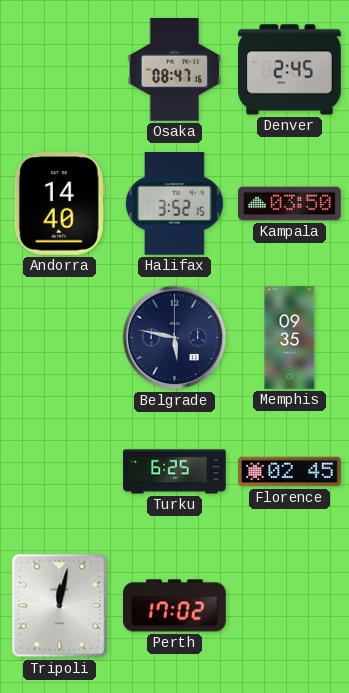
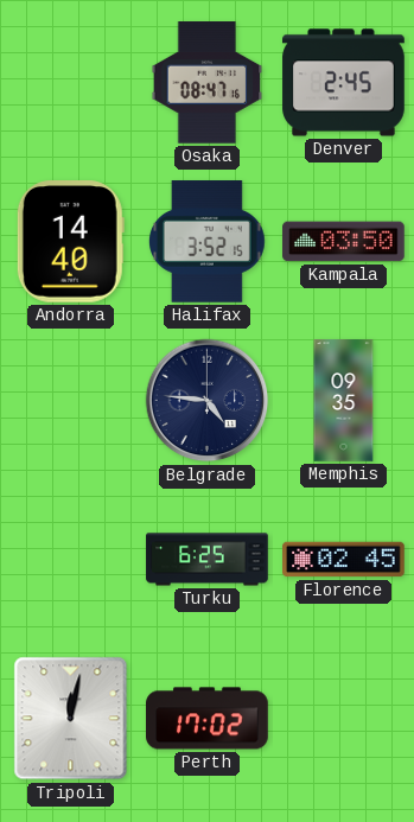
Belgrade: 5:47 -> 4:46
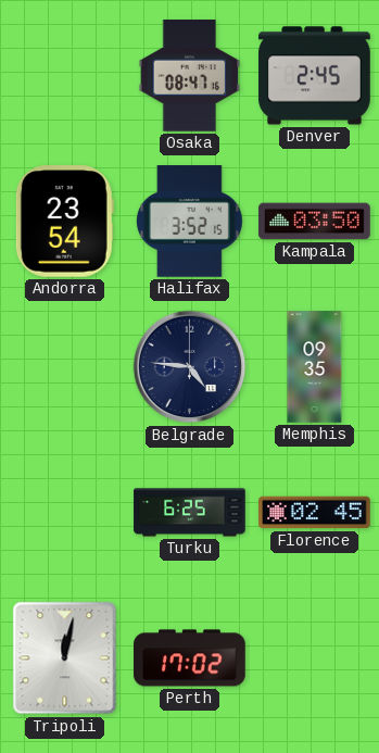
Andorra: 14:40 -> 23:54
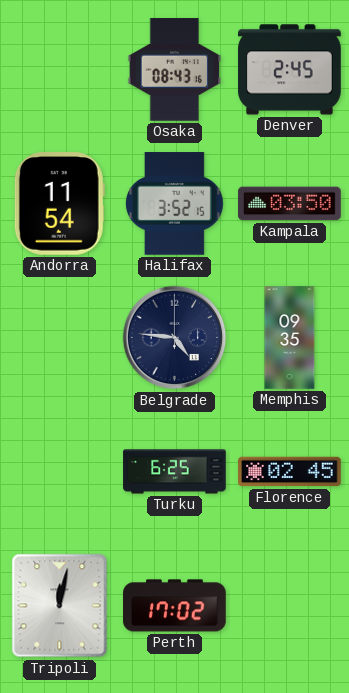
Osaka: 08:47 -> 08:43
Andorra: 23:54 -> 11:54
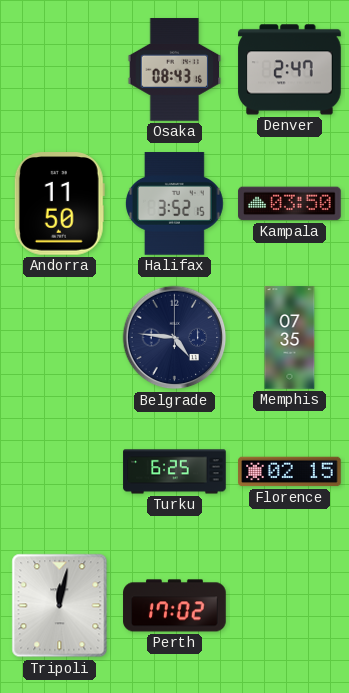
Denver: 2:45 -> 2:47
Andorra: 11:54 -> 11:50
Memphis: 09:35 -> 07:35
Florence: 02:45 -> 02:15
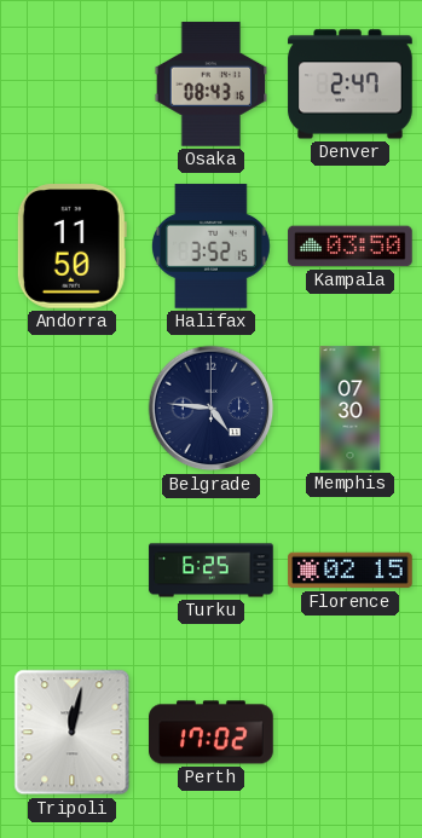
Memphis: 07:35 -> 07:30
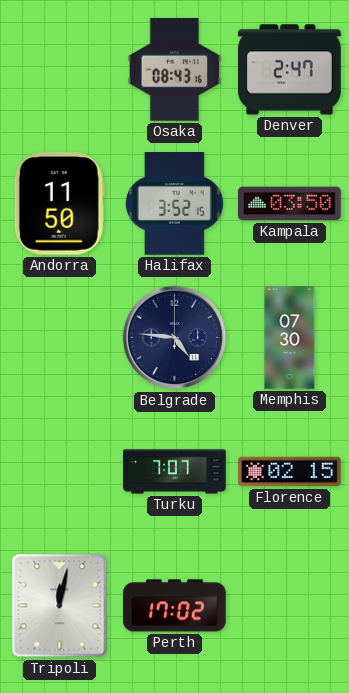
Turku: 6:25 -> 7:07
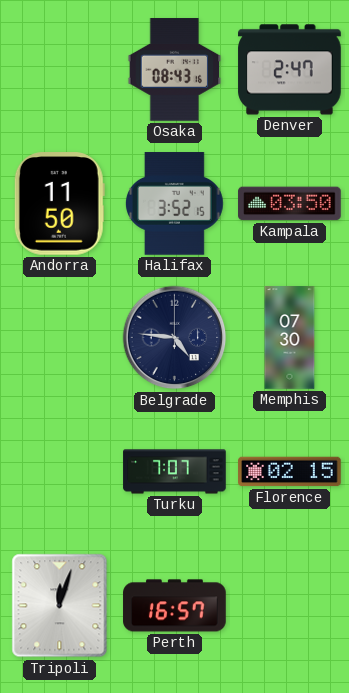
Tripoli: 12:02 -> 12:03
Perth: 17:02 -> 16:57
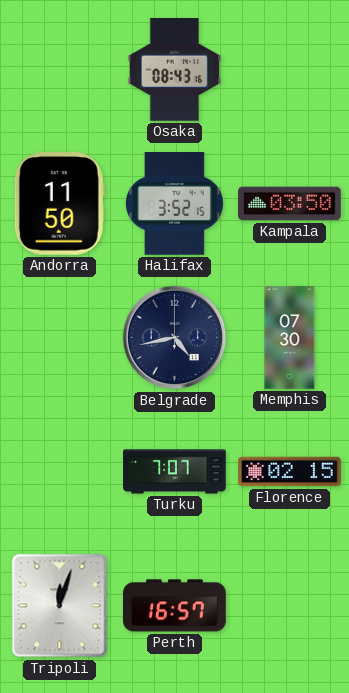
Denver: 2:47 -> none
Belgrade: 4:46 -> 4:43
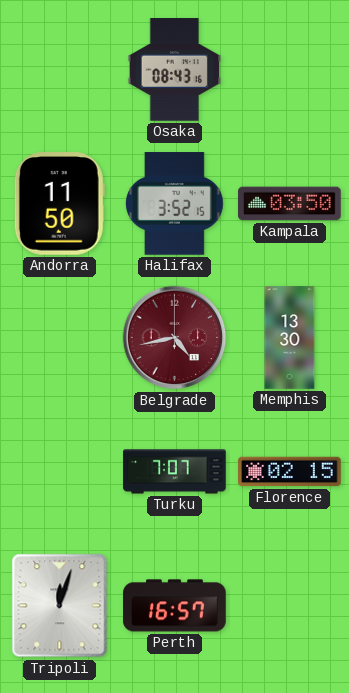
Belgrade dial: navy -> burgundy
Memphis: 07:30 -> 13:30
